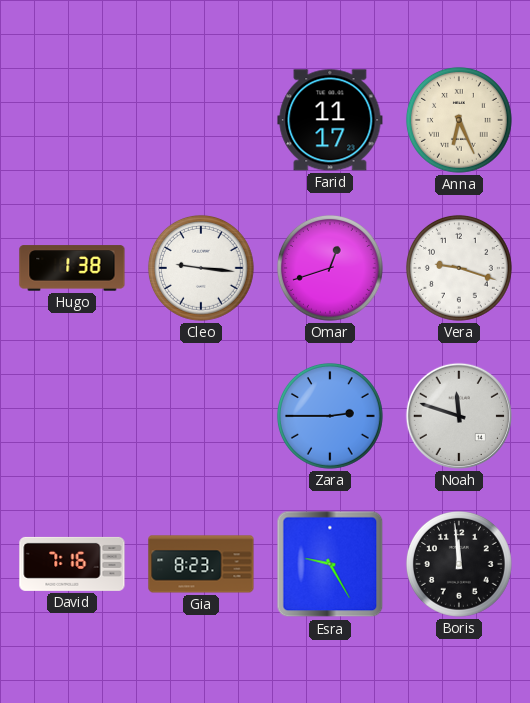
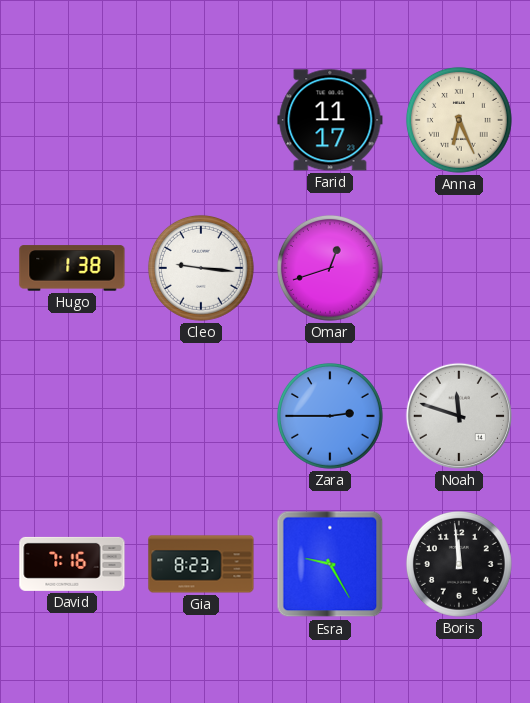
Vera: 9:18 -> none
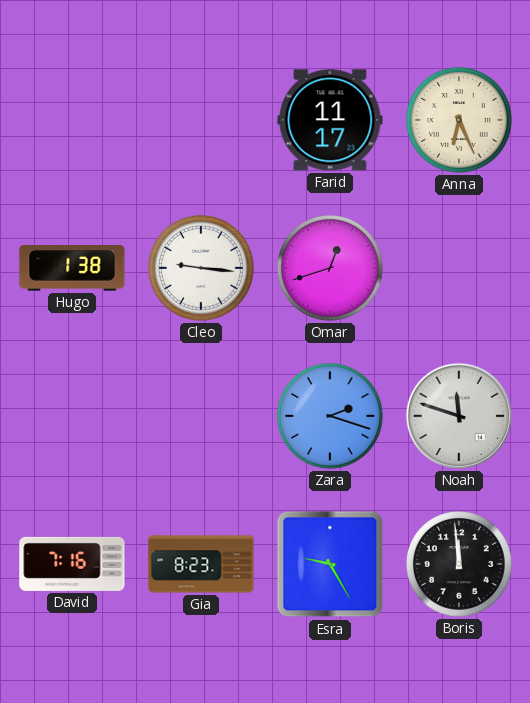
Zara: 2:45 -> 2:18
